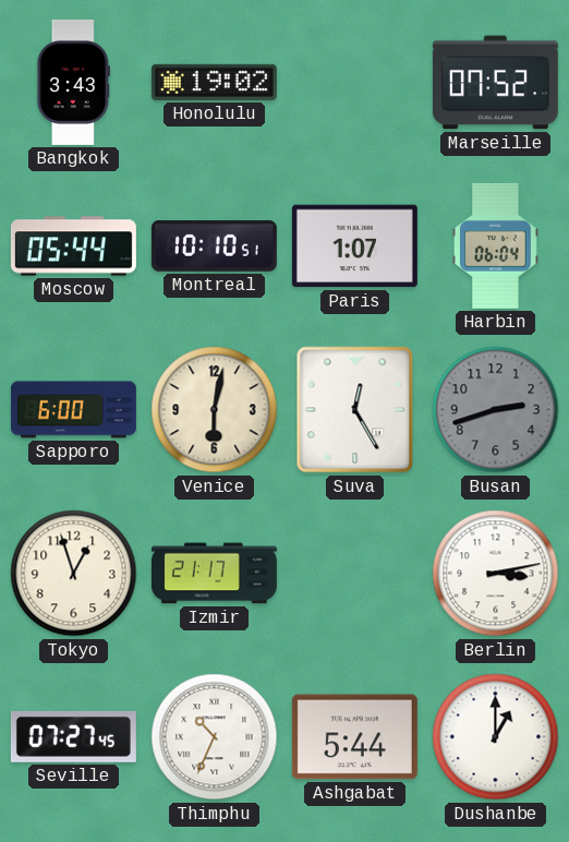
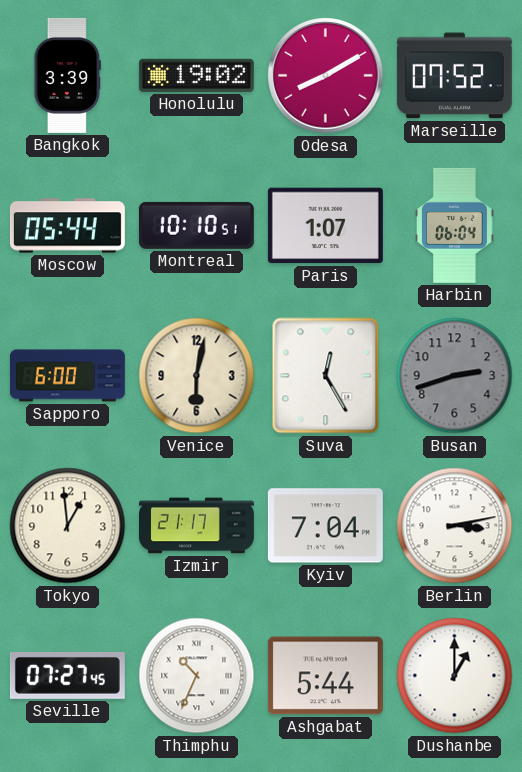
Bangkok: 3:43 -> 3:39
Odesa: none -> 8:10
Tokyo: 12:57 -> 12:59
Kyiv: none -> 7:04
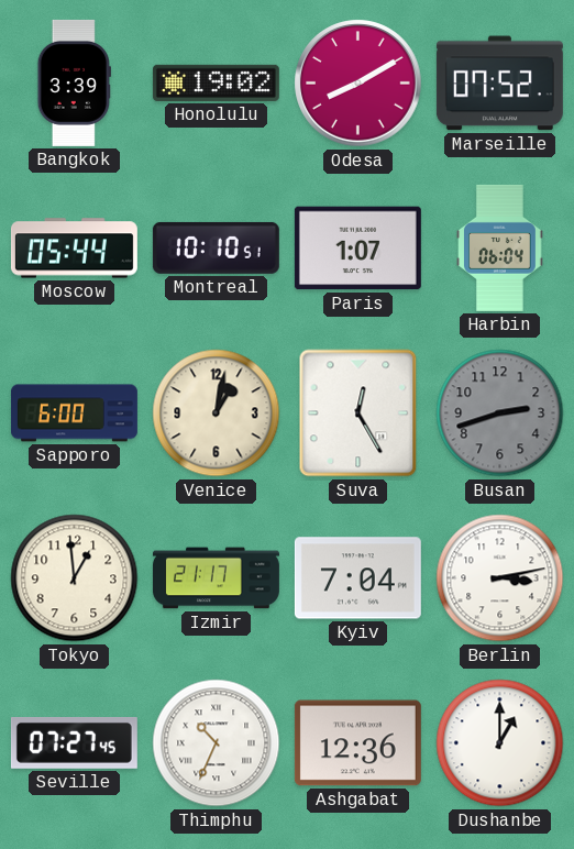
Venice: 6:02 -> 1:02
Ashgabat: 5:44 -> 12:36
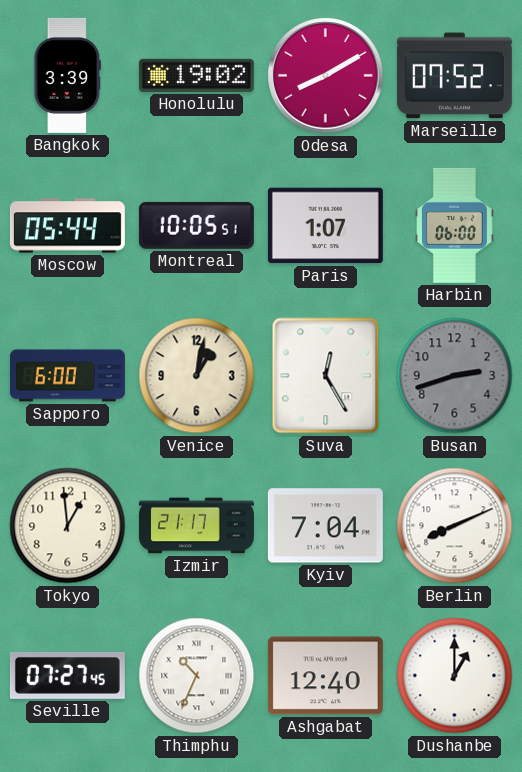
Montreal: 10:10 -> 10:05
Harbin: 06:04 -> 06:00
Berlin: 3:13 -> 8:11
Ashgabat: 12:36 -> 12:40
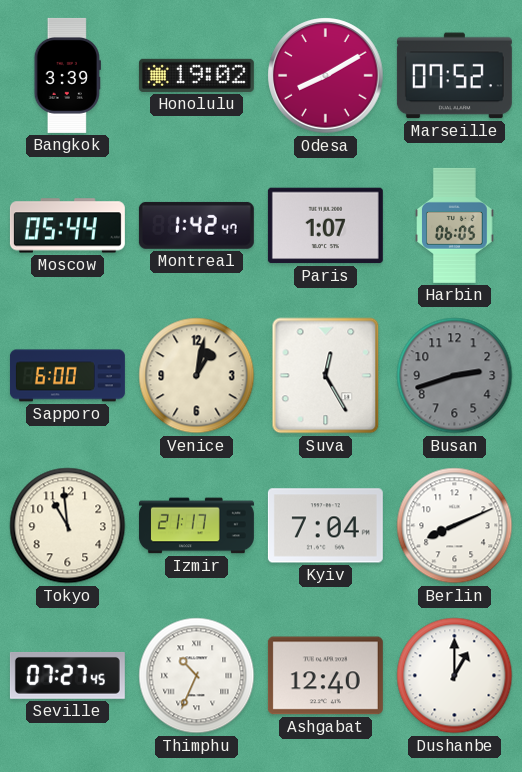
Montreal: 10:05 -> 1:42
Harbin: 06:00 -> 06:05
Tokyo: 12:59 -> 10:59
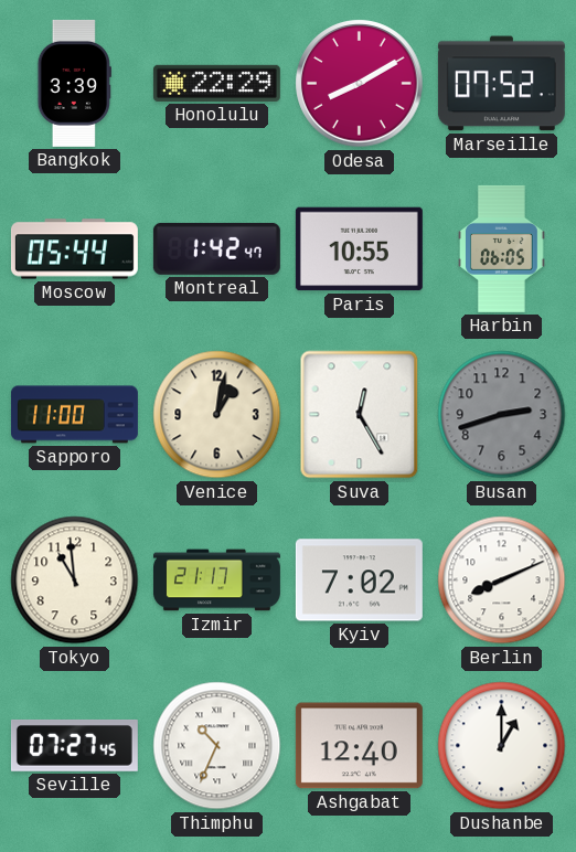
Honolulu: 19:02 -> 22:29
Paris: 1:07 -> 10:55
Sapporo: 6:00 -> 11:00
Kyiv: 7:04 -> 7:02
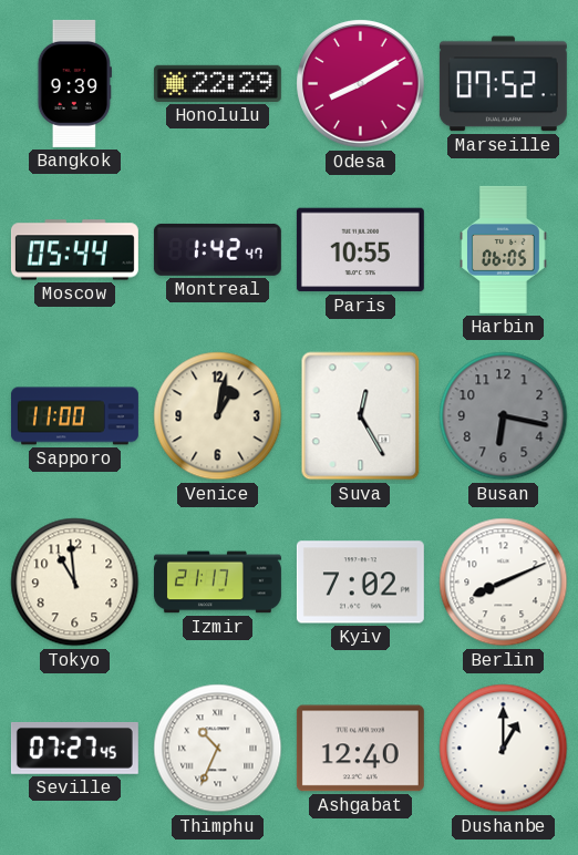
Bangkok: 3:39 -> 9:39
Busan: 2:42 -> 6:17
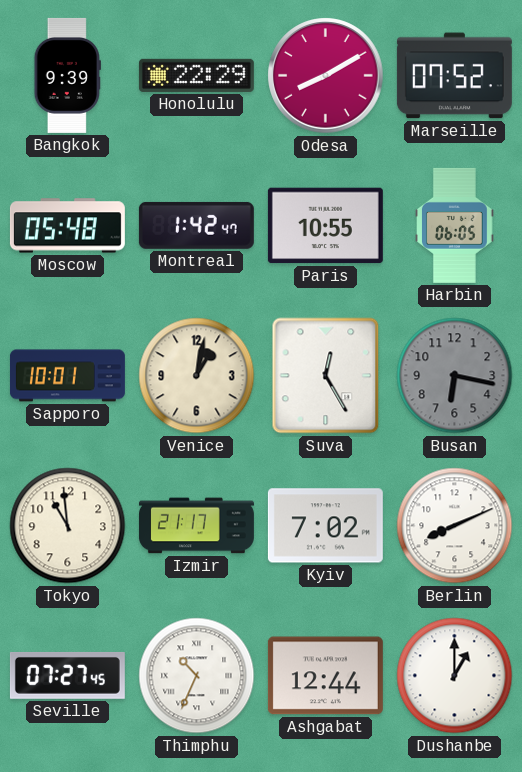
Moscow: 05:44 -> 05:48
Sapporo: 11:00 -> 10:01
Ashgabat: 12:40 -> 12:44
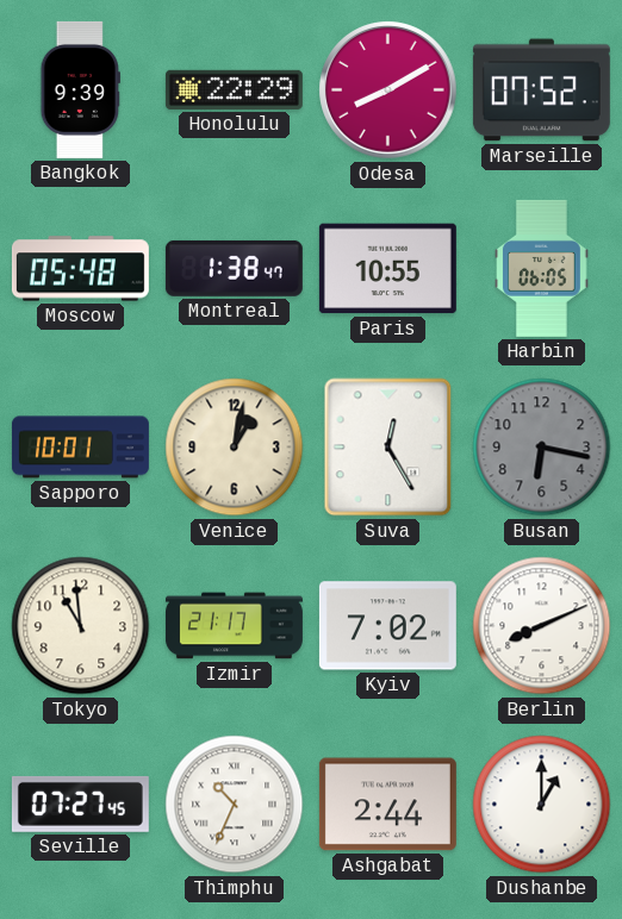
Montreal: 1:42 -> 1:38
Ashgabat: 12:44 -> 2:44
